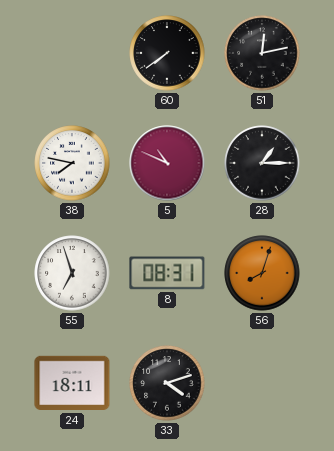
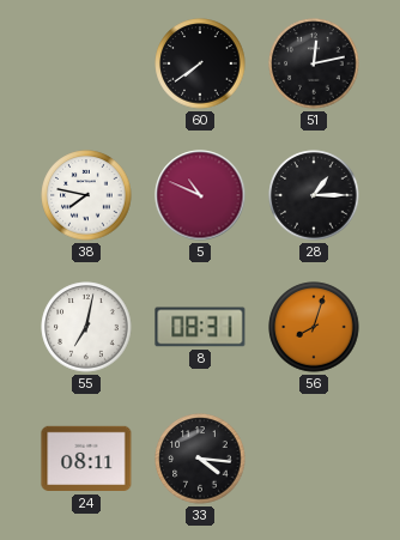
55: 6:57 -> 7:02
24: 18:11 -> 08:11
33: 4:12 -> 4:16
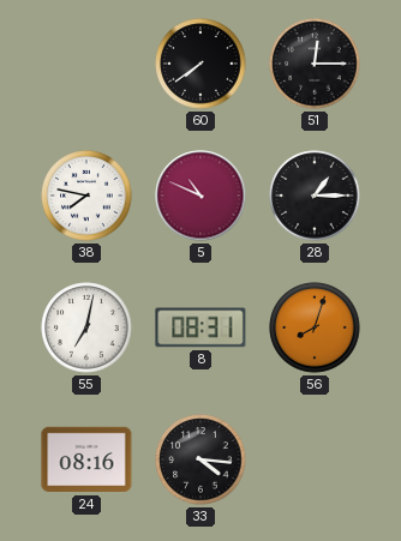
51: 12:13 -> 12:15
24: 08:11 -> 08:16
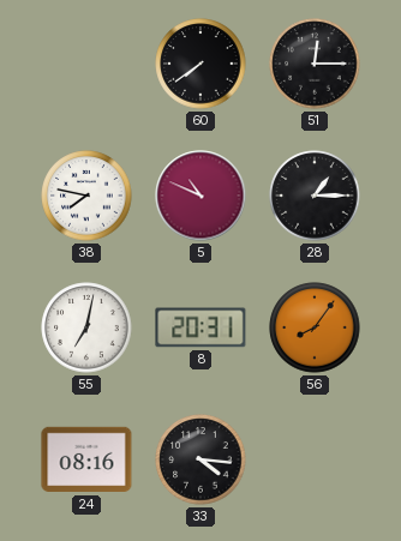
8: 08:31 -> 20:31
56: 8:03 -> 8:06
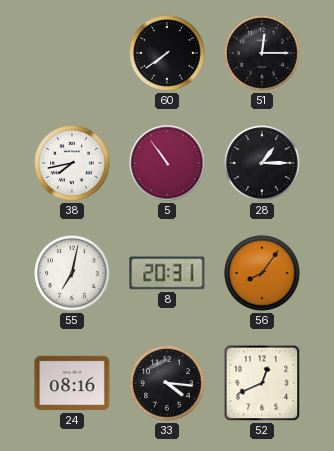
38: 7:47 -> 7:43
5: 10:49 -> 10:54
52: none -> 12:41
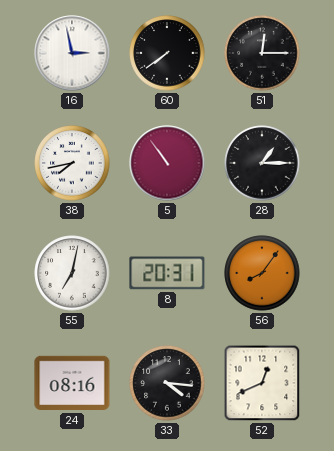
16: none -> 2:58
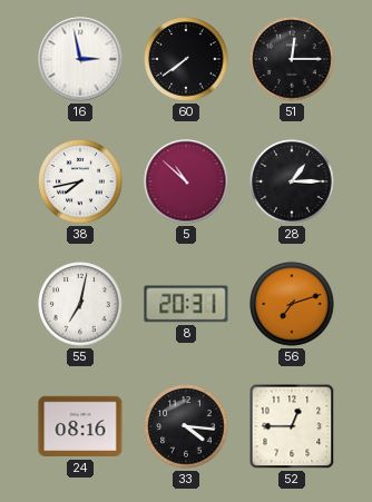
5: 10:54 -> 10:52
56: 8:06 -> 7:12
52: 12:41 -> 12:45
